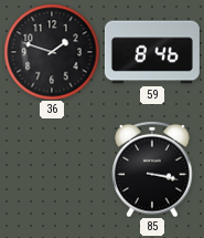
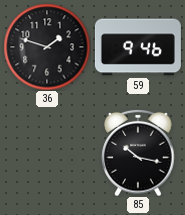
59: 8:46 -> 9:46
85: 3:17 -> 10:17
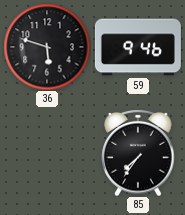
36: 1:48 -> 5:48
85: 10:17 -> 7:36
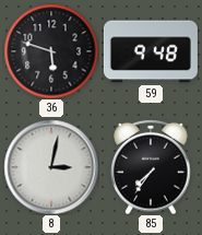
59: 9:46 -> 9:48
8: none -> 3:02
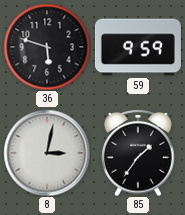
59: 9:48 -> 9:59
85: 7:36 -> 1:36
